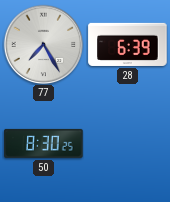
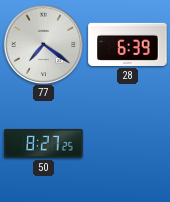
77: 7:25 -> 7:21
50: 8:30 -> 8:27
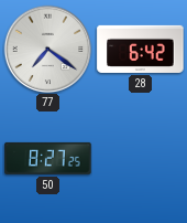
28: 6:39 -> 6:42
